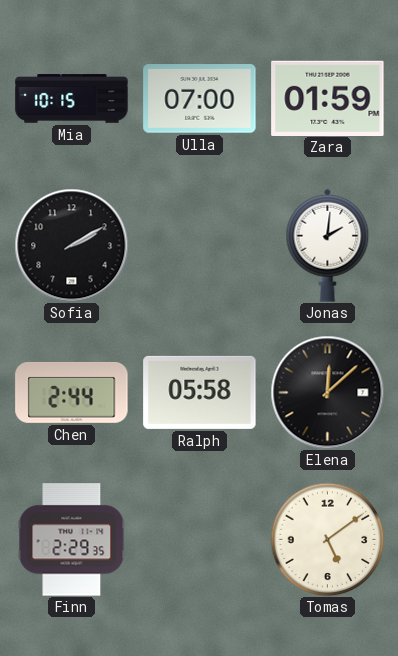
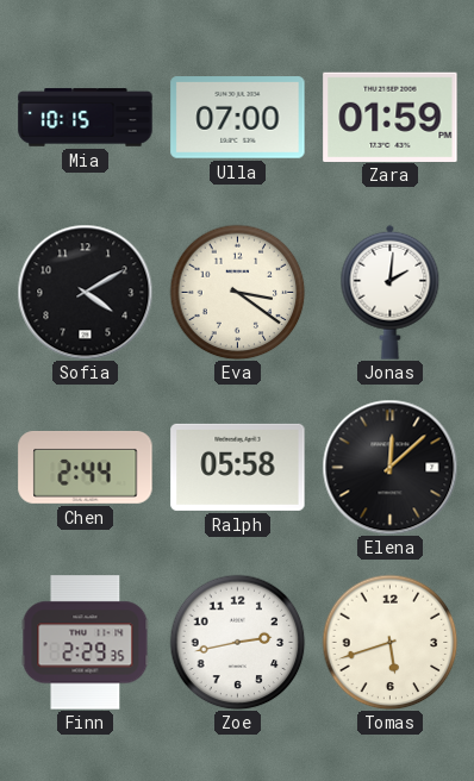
Sofia: 2:10 -> 4:10
Eva: none -> 3:21
Zoe: none -> 2:43
Tomas: 5:09 -> 5:42
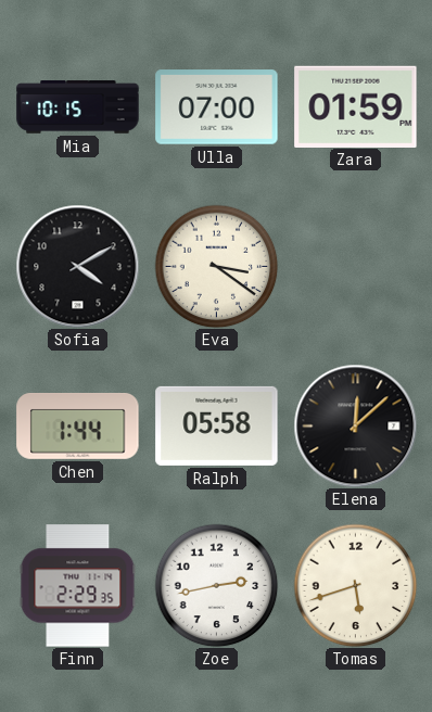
Jonas: 2:01 -> none
Chen: 2:44 -> 1:44
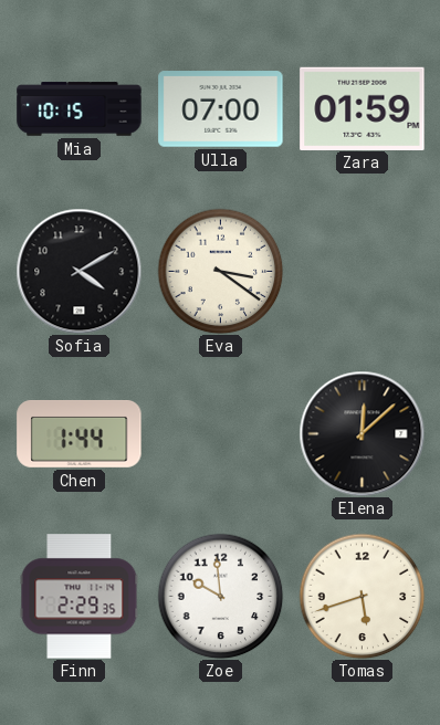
Ralph: 05:58 -> none
Zoe: 2:43 -> 9:59
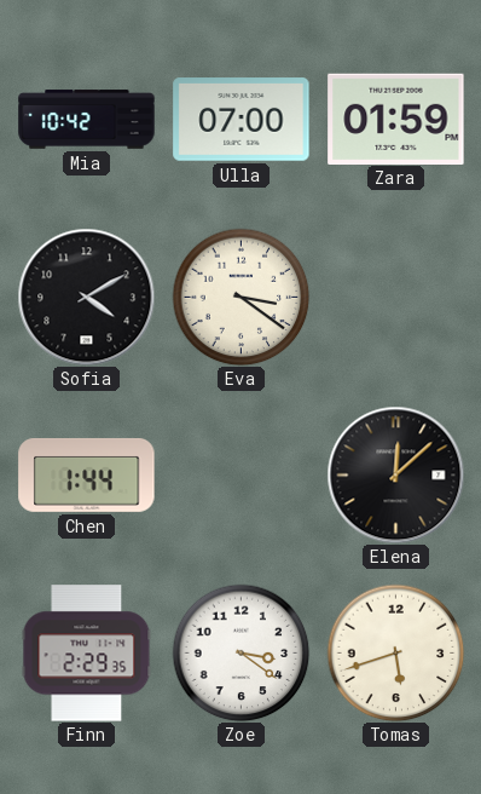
Mia: 10:15 -> 10:42
Zoe: 9:59 -> 3:21
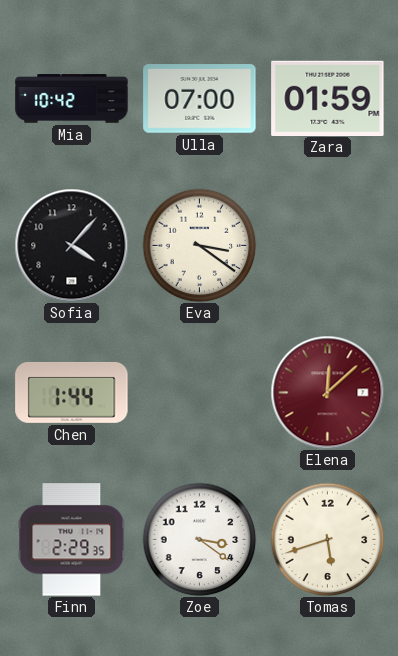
Sofia: 4:10 -> 4:07
Elena dial: black -> burgundy
